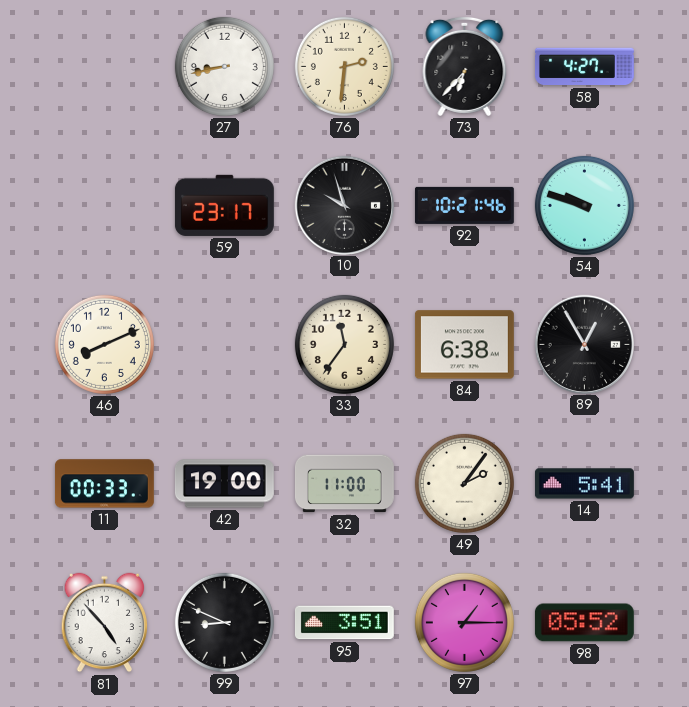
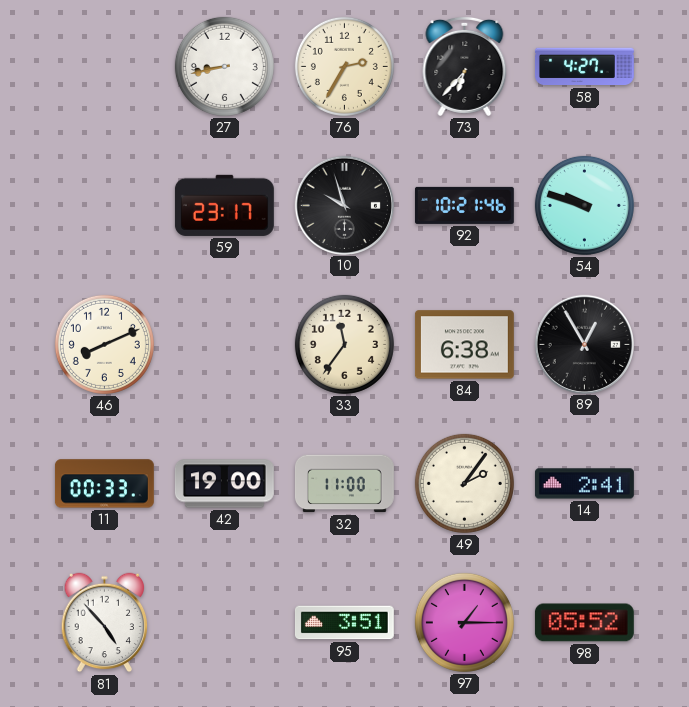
76: 2:31 -> 2:35
14: 5:41 -> 2:41
99: 8:49 -> none
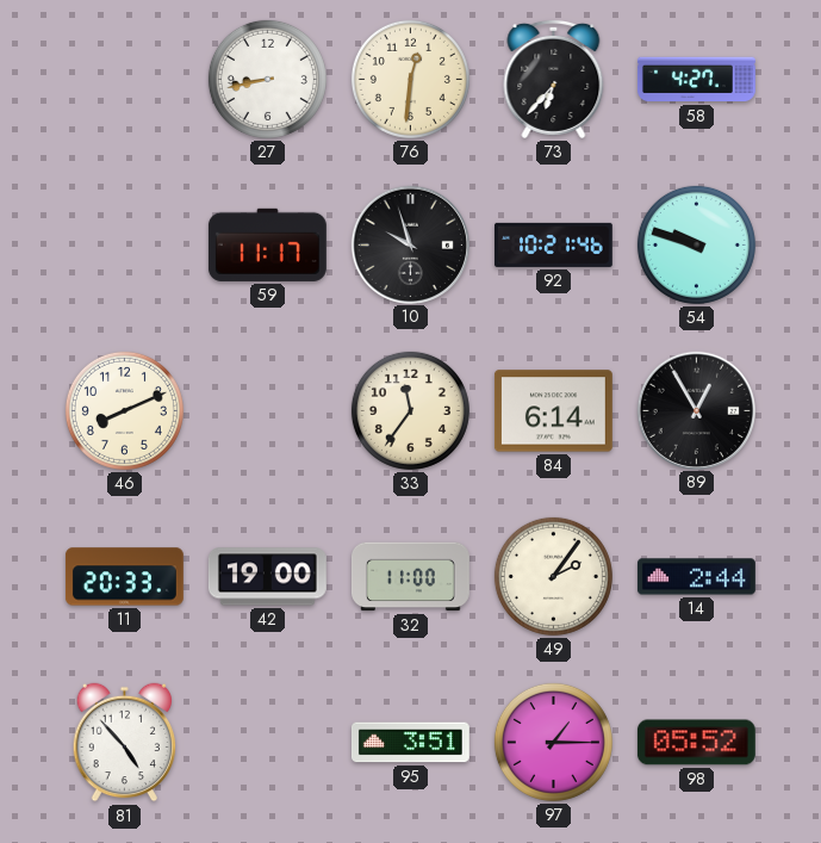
76: 2:35 -> 12:31
59: 23:17 -> 11:17
84: 6:38 -> 6:14
11: 00:33 -> 20:33
14: 2:41 -> 2:44
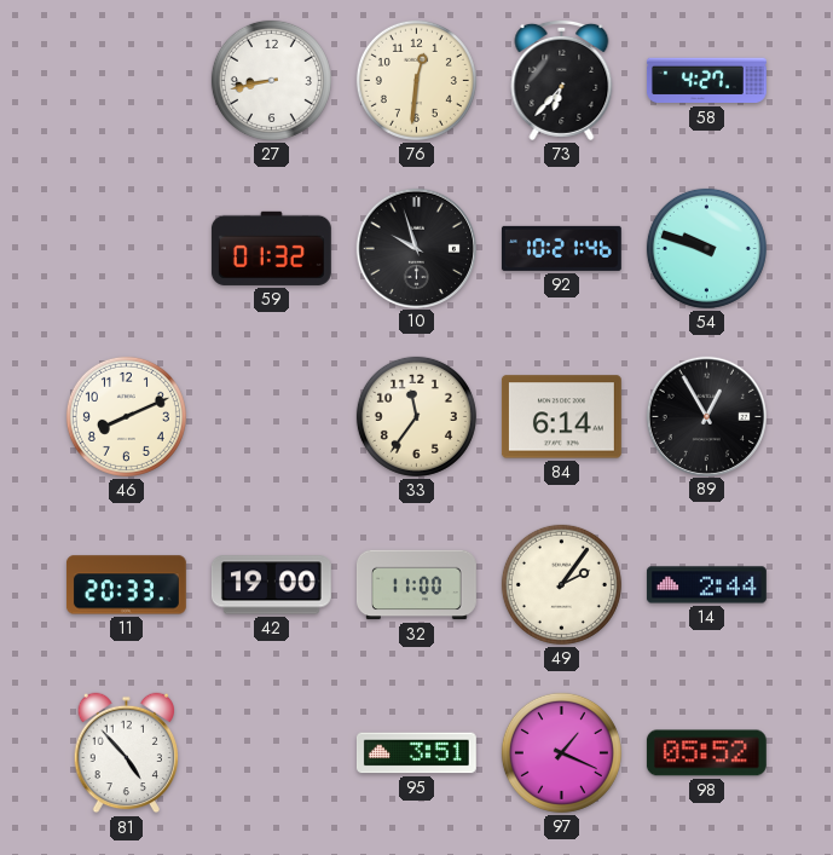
59: 11:17 -> 01:32
97: 1:15 -> 1:19
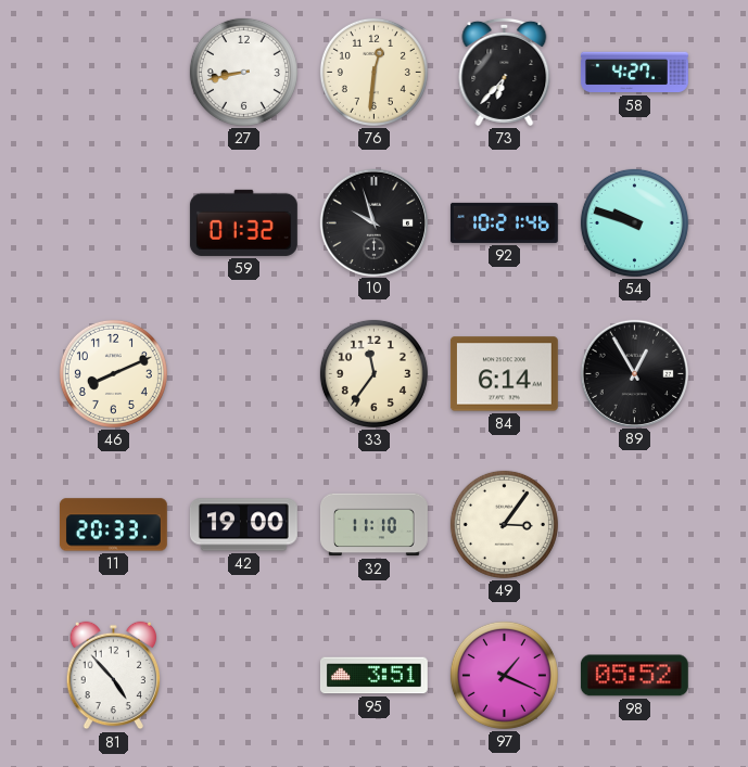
32: 11:00 -> 11:10
49: 2:06 -> 3:06
14: 2:44 -> none
